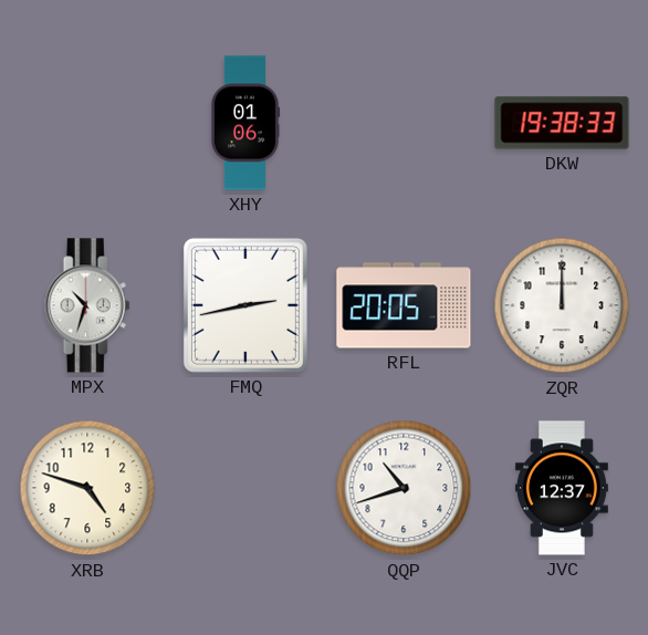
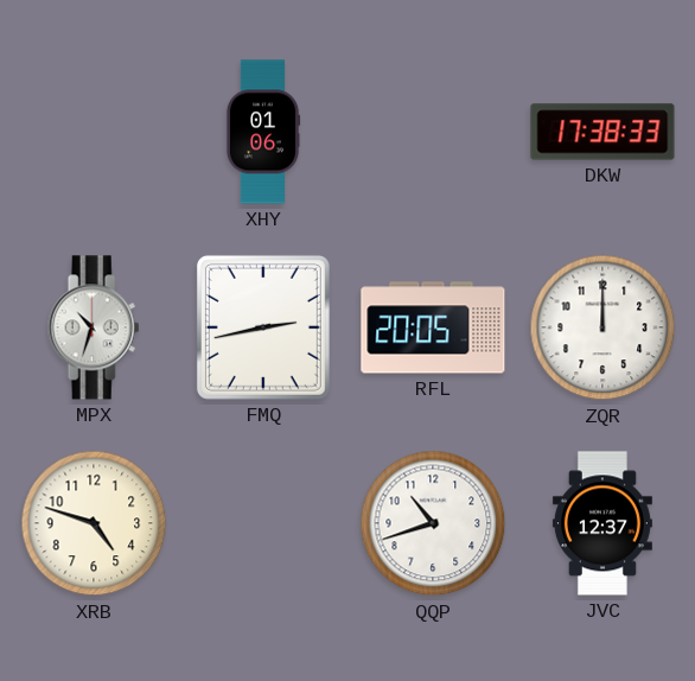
DKW: 19:38 -> 17:38
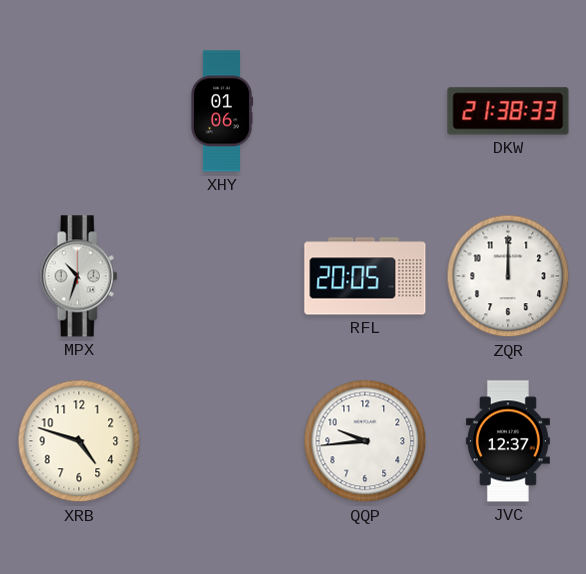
DKW: 17:38 -> 21:38
FMQ: 2:43 -> none
QQP: 10:42 -> 9:44
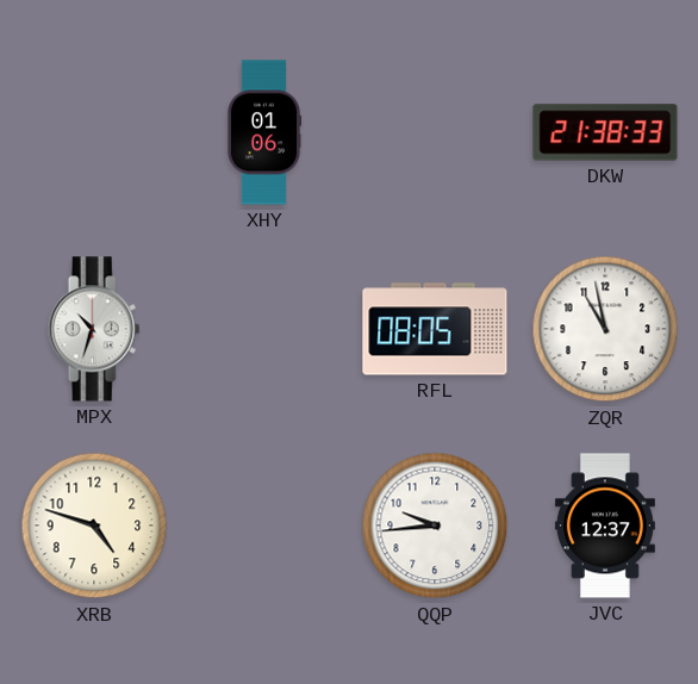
RFL: 20:05 -> 08:05
ZQR: 12:00 -> 10:58
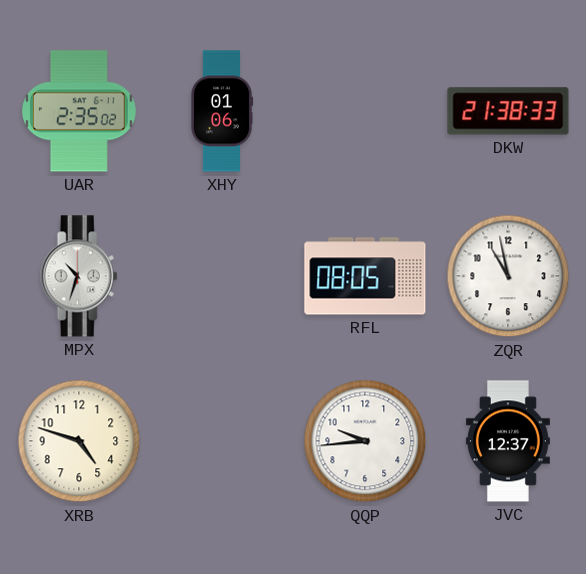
UAR: none -> 2:35
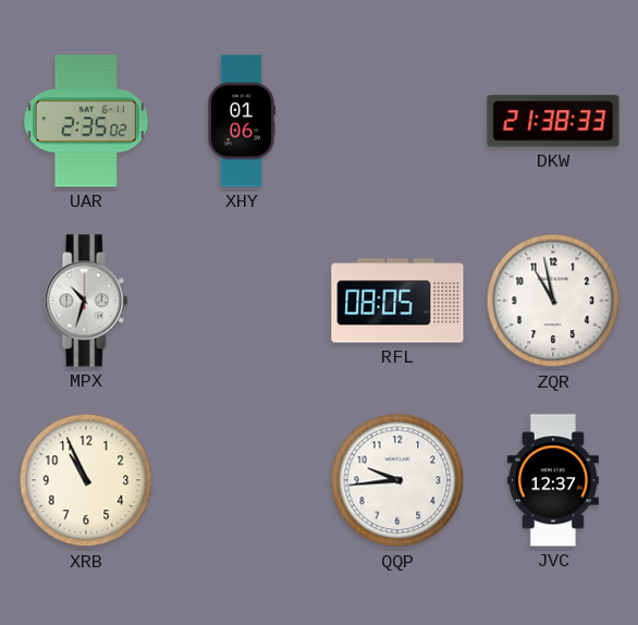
XRB: 4:48 -> 10:56
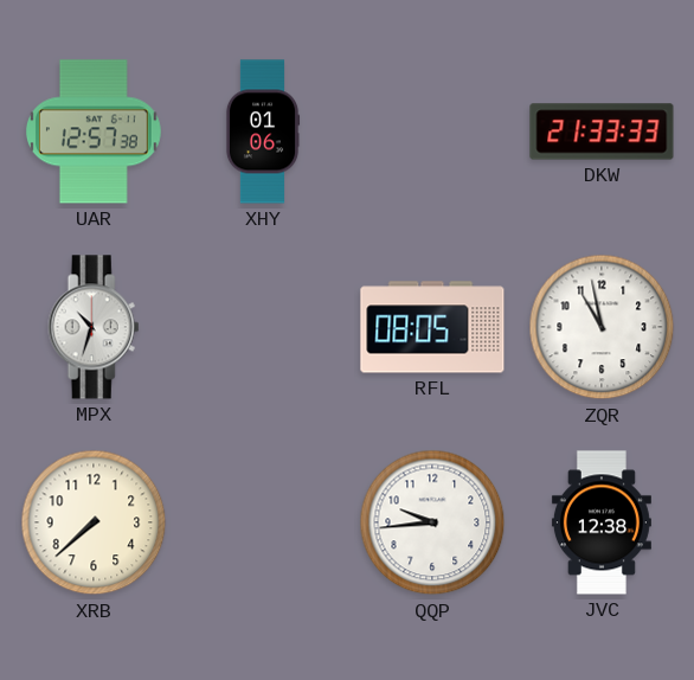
UAR: 2:35 -> 12:57
DKW: 21:38 -> 21:33
XRB: 10:56 -> 7:38
JVC: 12:37 -> 12:38
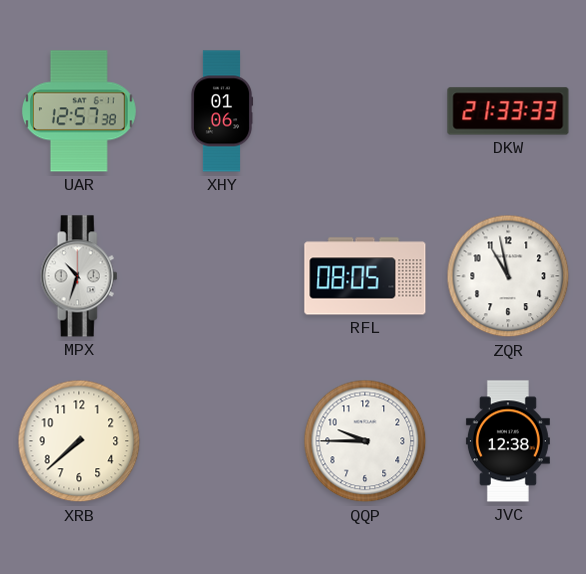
QQP: 9:44 -> 9:45
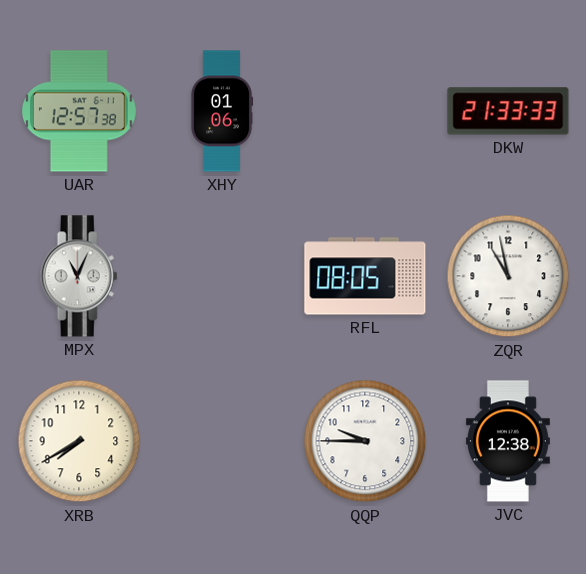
MPX: 10:33 -> 11:04
XRB: 7:38 -> 7:40
